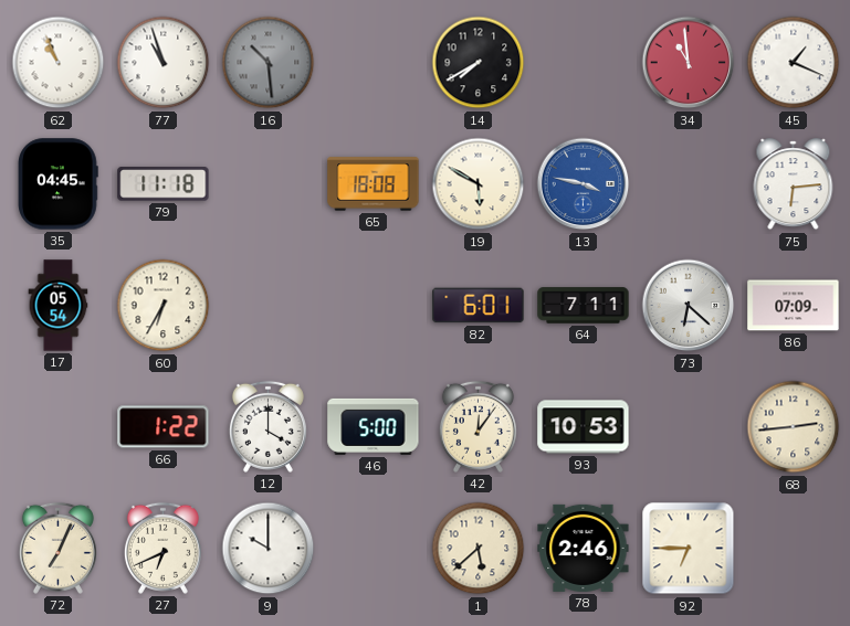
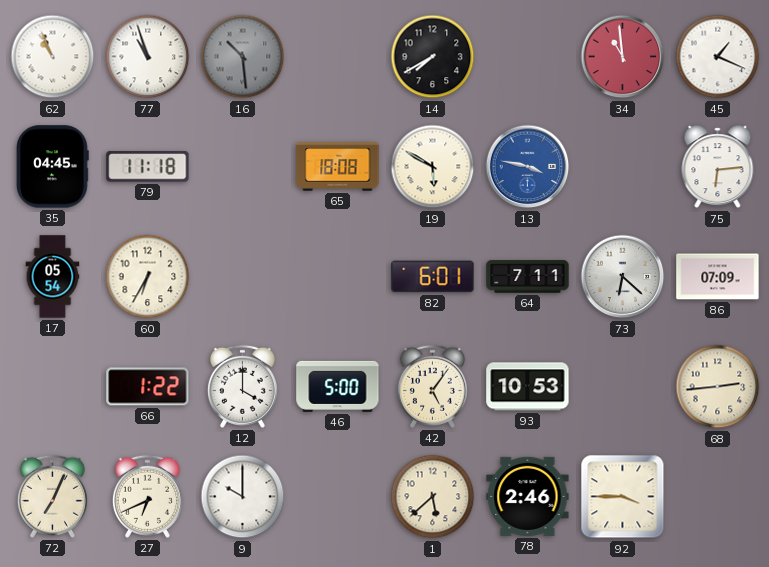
42: 12:06 -> 5:06
92: 6:45 -> 3:45
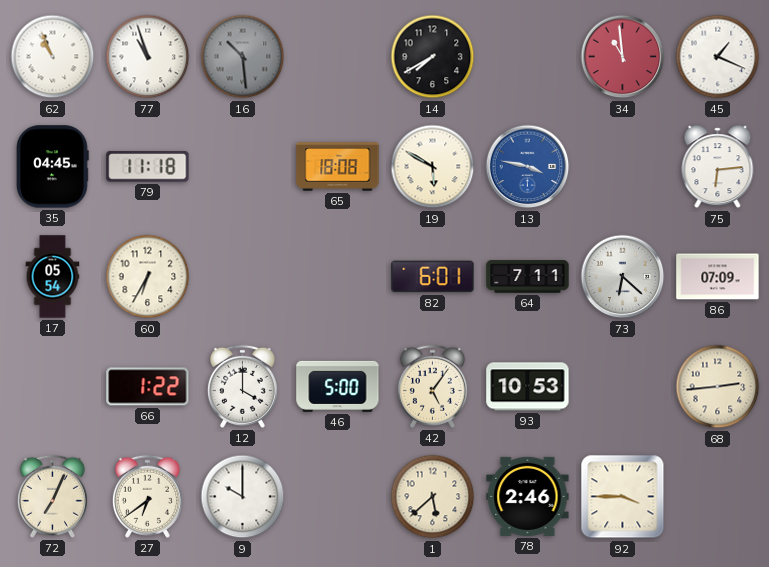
27: 6:41 -> 6:39
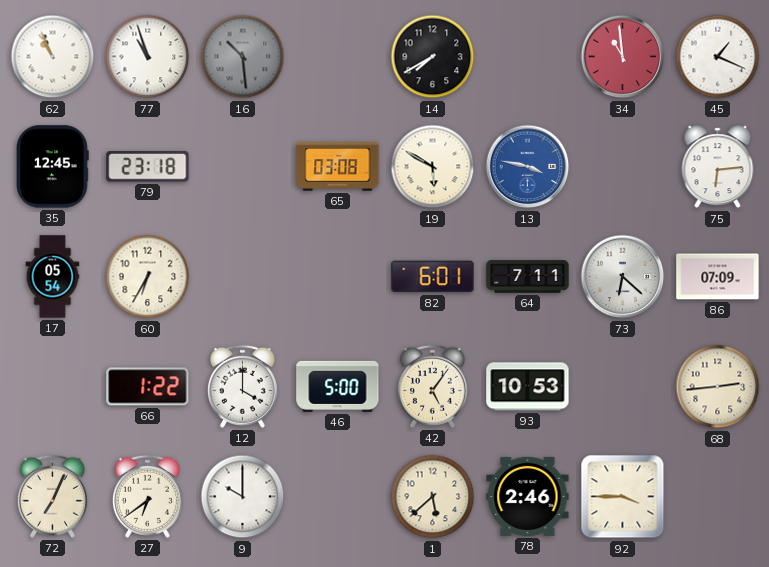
35: 04:45 -> 12:45
79: 11:18 -> 23:18
65: 18:08 -> 03:08
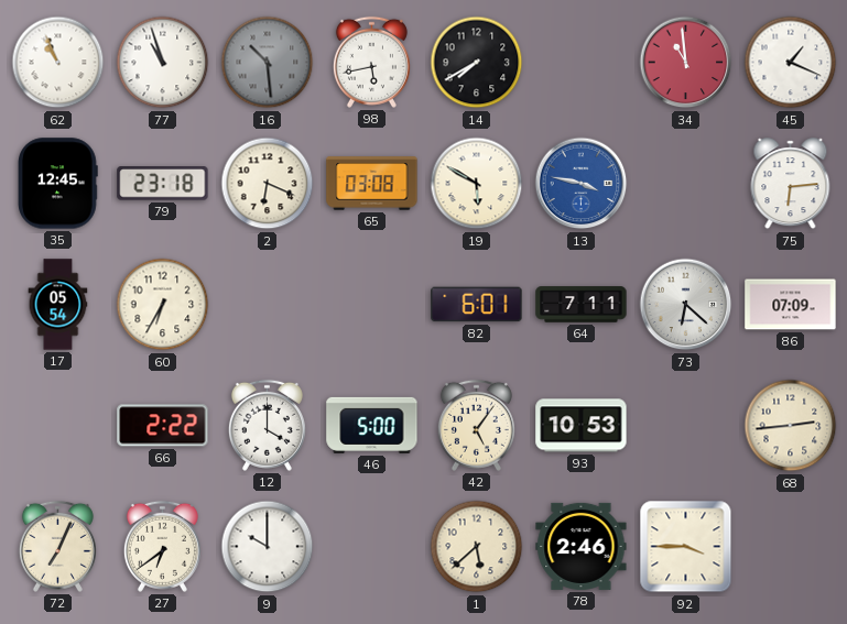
98: none -> 5:43
2: none -> 6:19
66: 1:22 -> 2:22
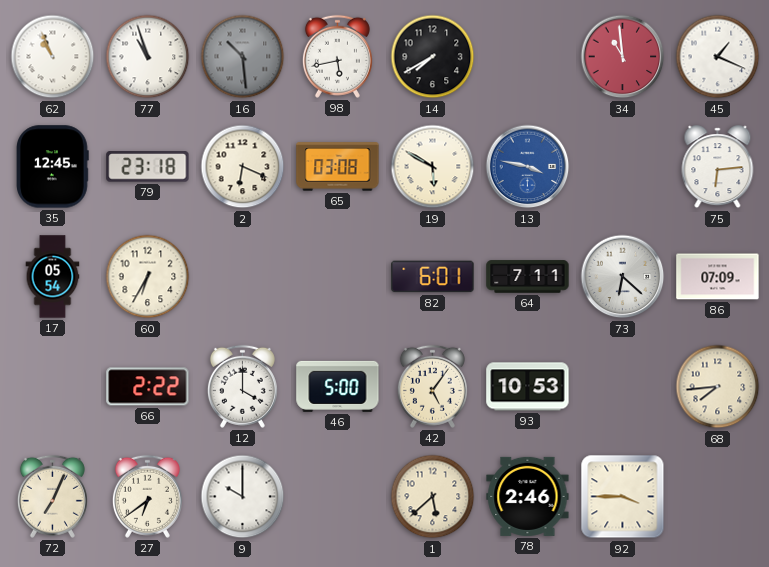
68: 2:44 -> 7:44
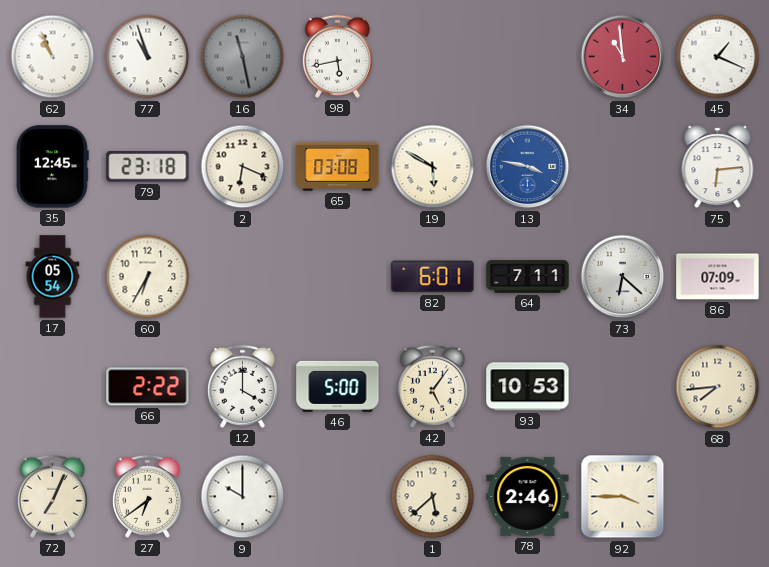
16: 10:29 -> 11:28
14: 7:40 -> none
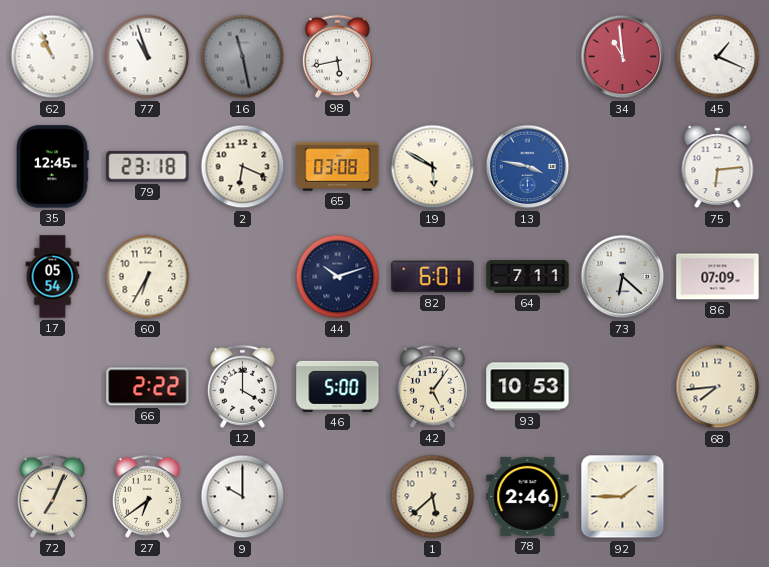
44: none -> 10:12
92: 3:45 -> 1:45
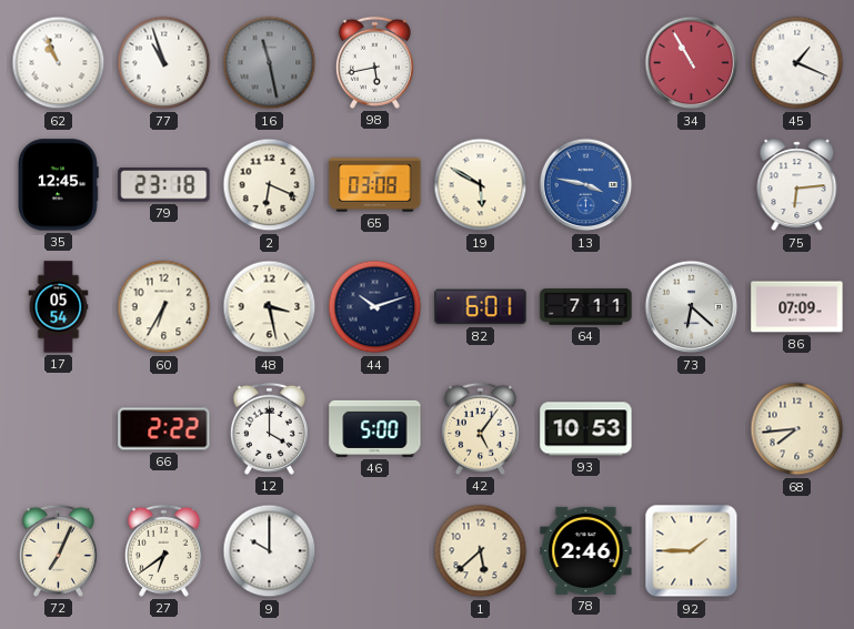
34: 10:59 -> 10:55
48: none -> 3:28
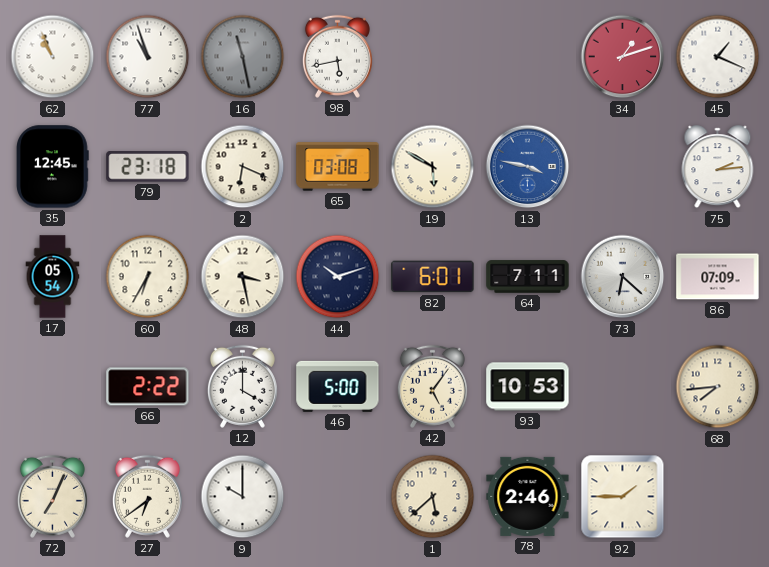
34: 10:55 -> 1:12
75: 6:14 -> 2:14
